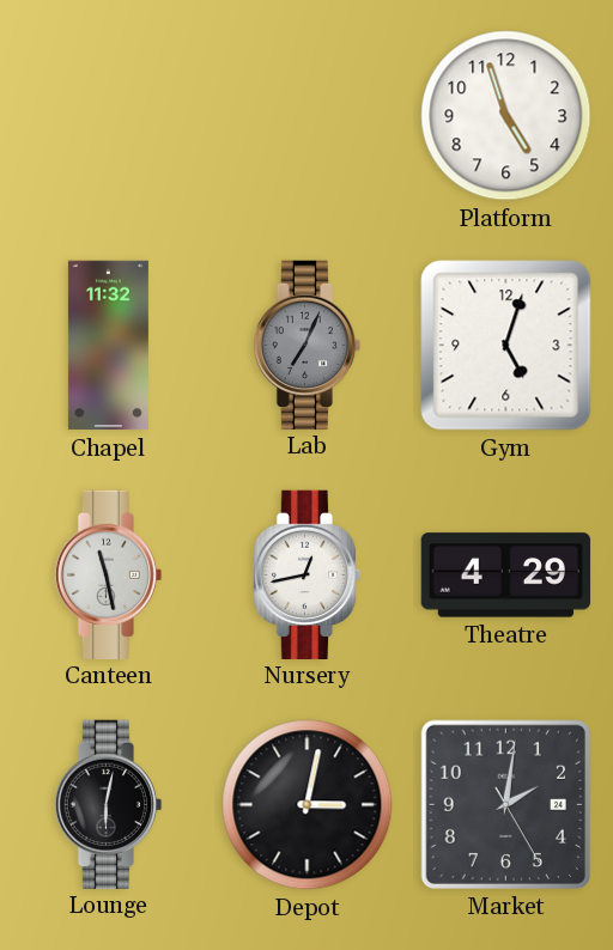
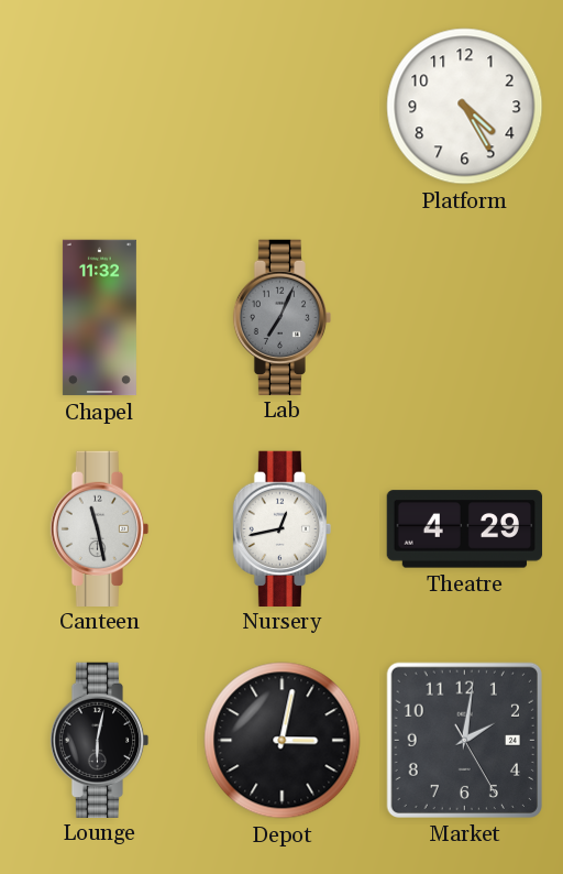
Platform: 4:57 -> 4:25
Gym: 5:03 -> none
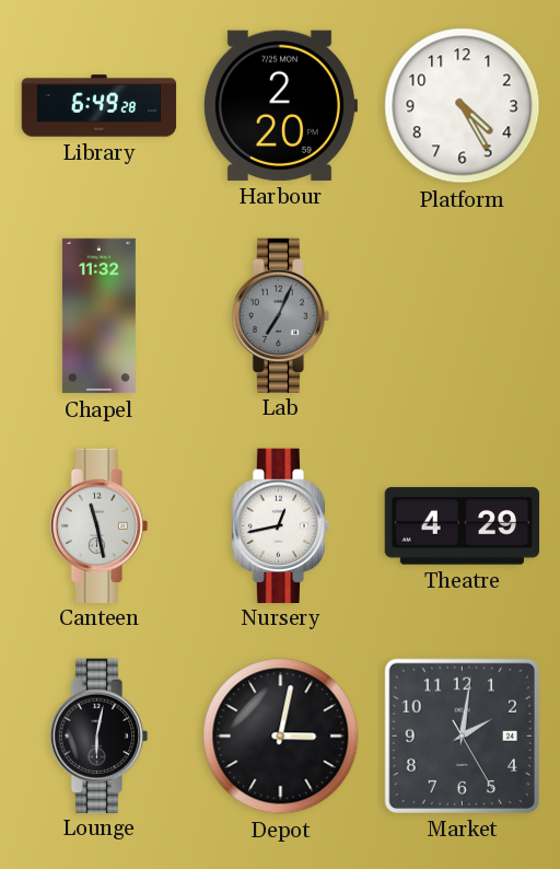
Library: none -> 6:49
Harbour: none -> 2:20
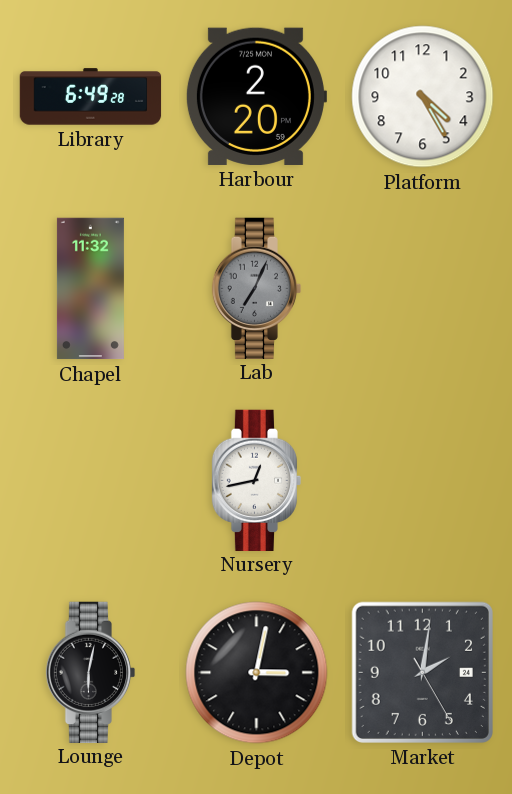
Canteen: 11:28 -> none
Theatre: 4:29 -> none
